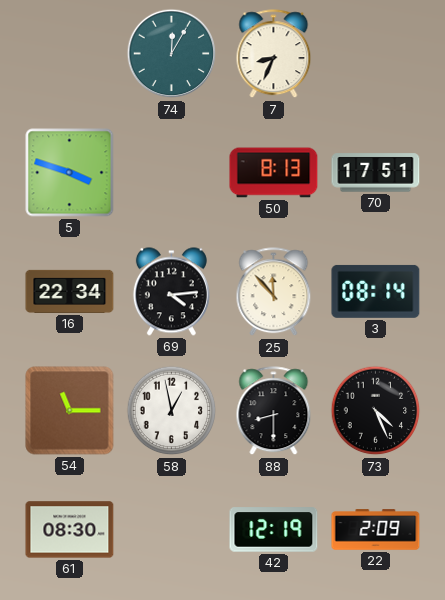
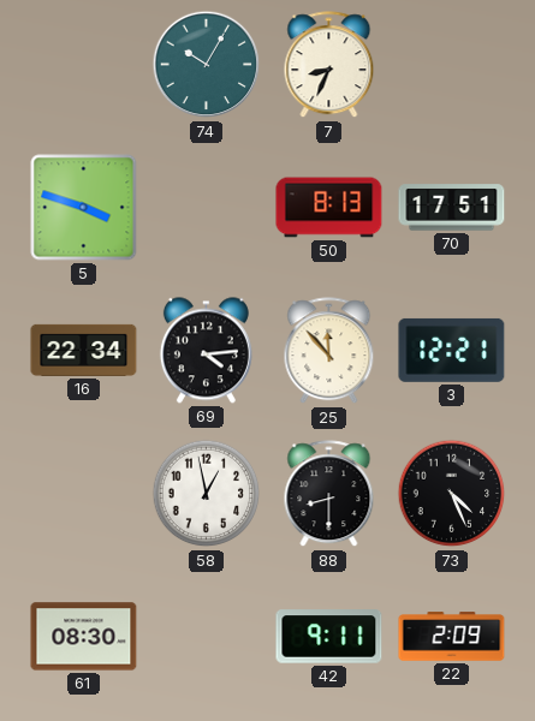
74: 12:05 -> 10:05
3: 08:14 -> 12:21
54: 11:15 -> none
42: 12:19 -> 9:11
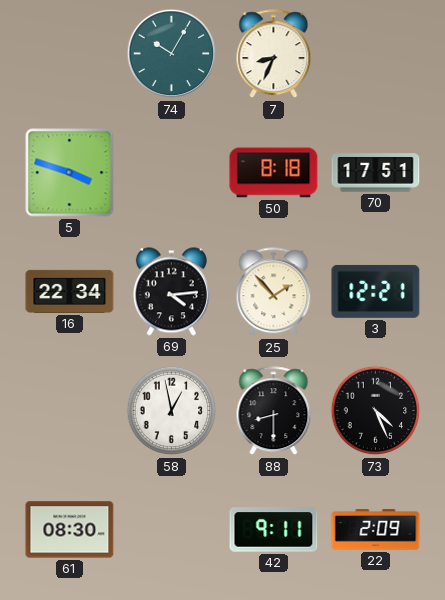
50: 8:13 -> 8:18
25: 11:53 -> 1:53
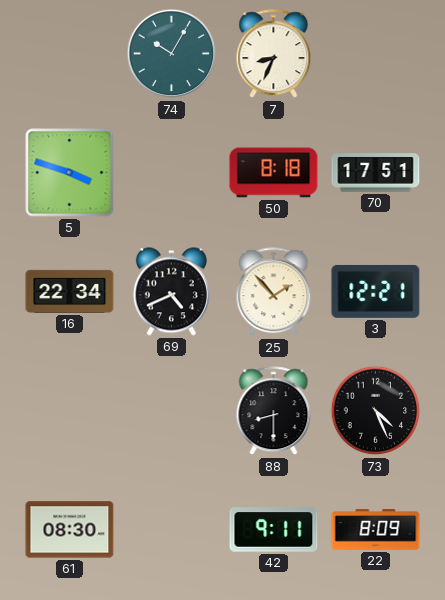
69: 4:14 -> 4:41
58: 12:58 -> none
22: 2:09 -> 8:09
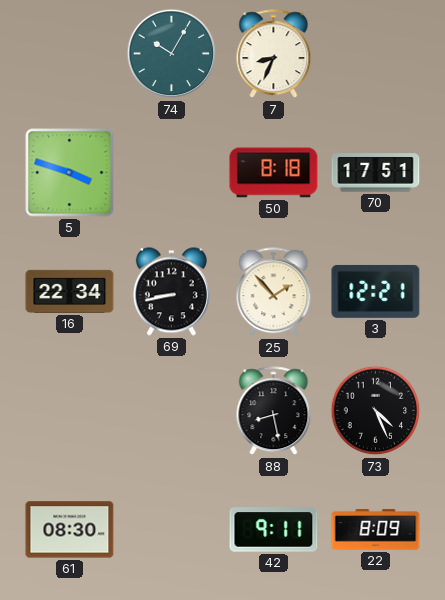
69: 4:41 -> 8:43
88: 8:30 -> 8:28
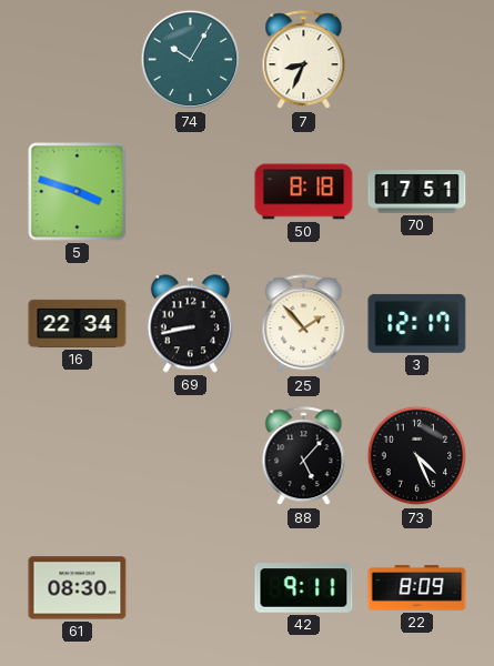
3: 12:21 -> 12:17
88: 8:28 -> 5:07
